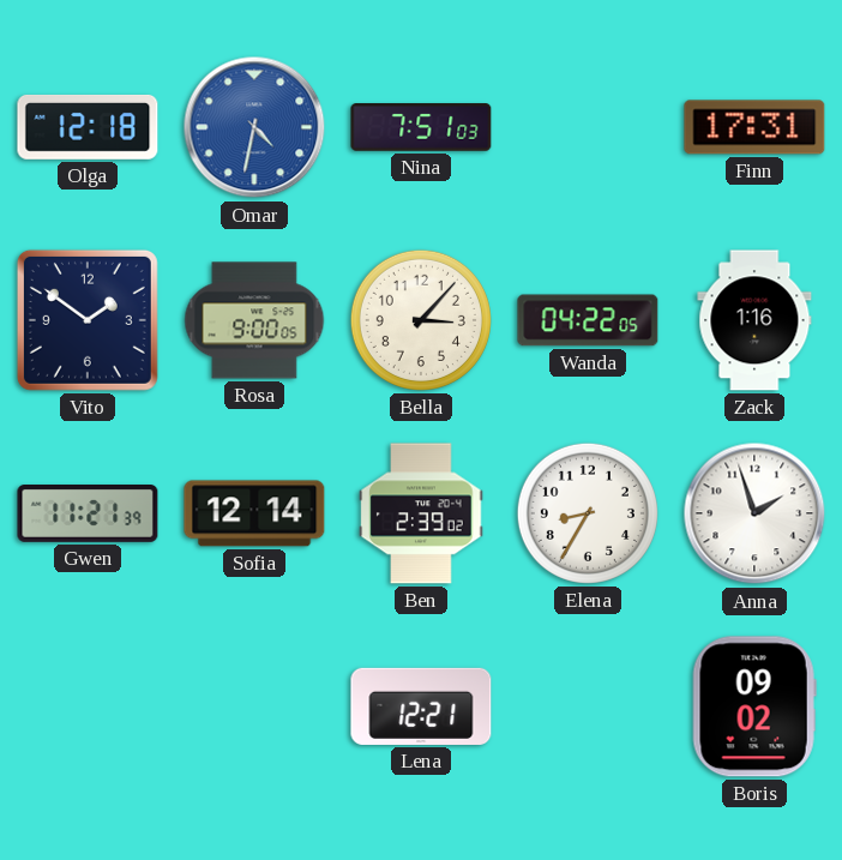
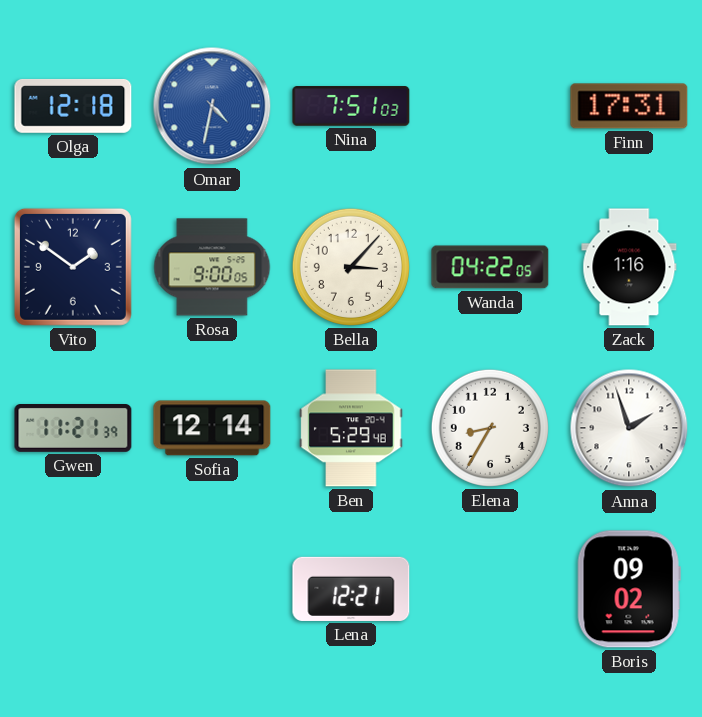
Ben: 2:39 -> 5:29
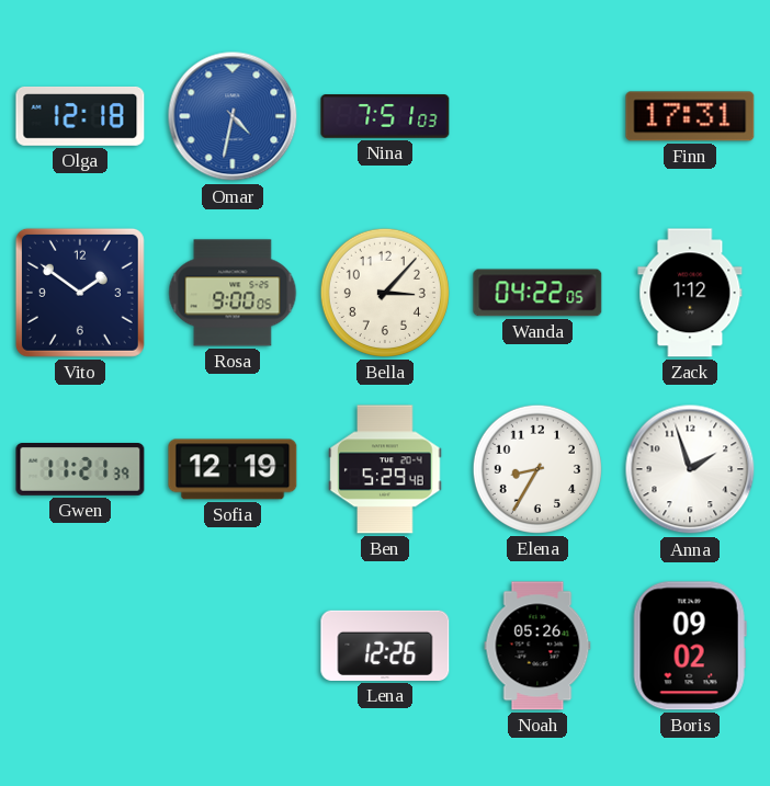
Zack: 1:16 -> 1:12
Sofia: 12:14 -> 12:19
Lena: 12:21 -> 12:26
Noah: none -> 05:26
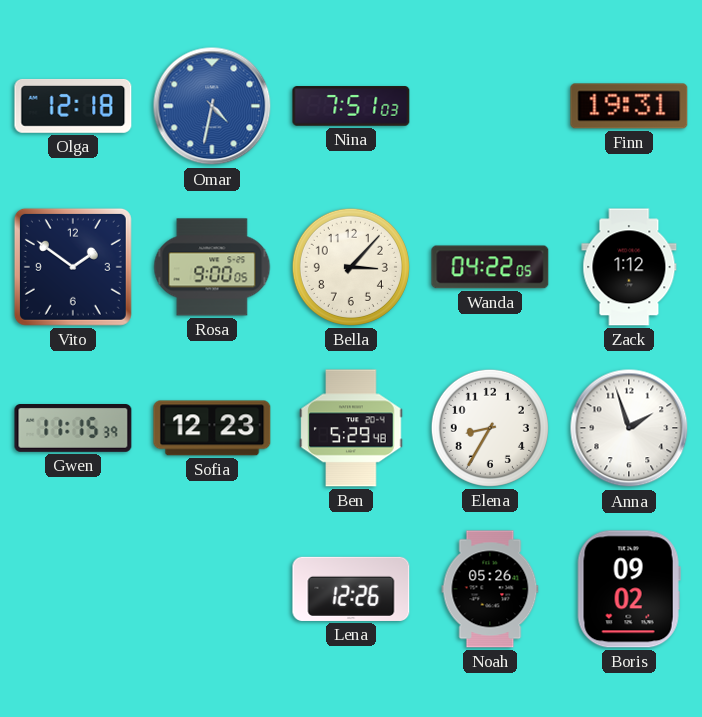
Finn: 17:31 -> 19:31
Gwen: 11:21 -> 11:15
Sofia: 12:19 -> 12:23
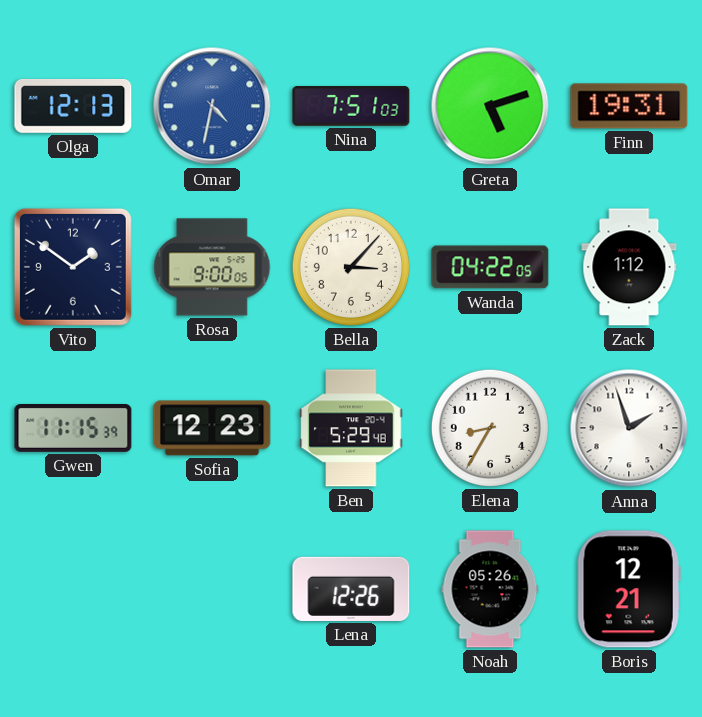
Olga: 12:18 -> 12:13
Greta: none -> 5:12
Boris: 09:02 -> 12:21
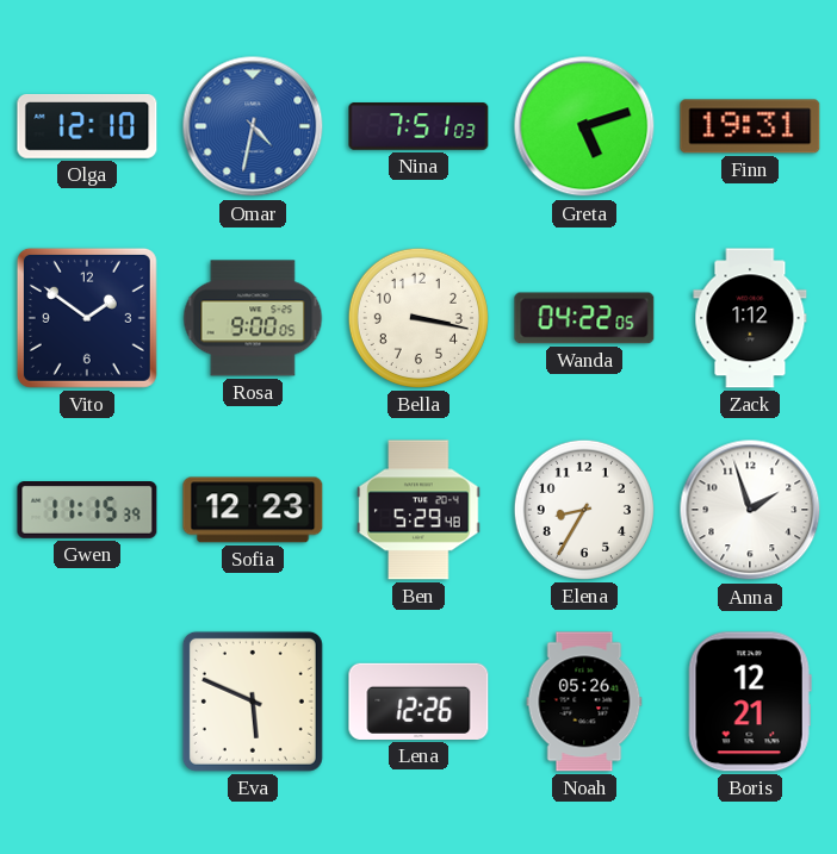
Olga: 12:13 -> 12:10
Bella: 3:07 -> 3:17
Eva: none -> 5:49
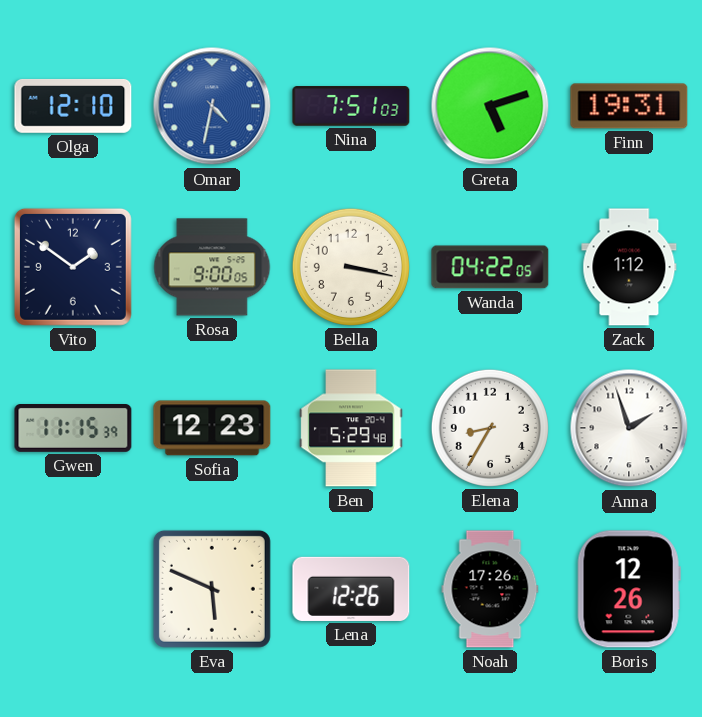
Noah: 05:26 -> 17:26
Boris: 12:21 -> 12:26
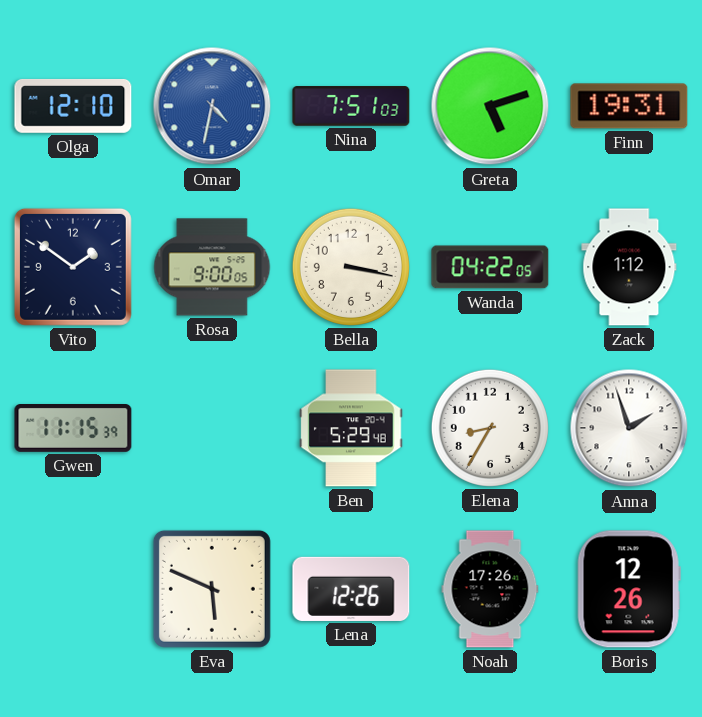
Sofia: 12:23 -> none
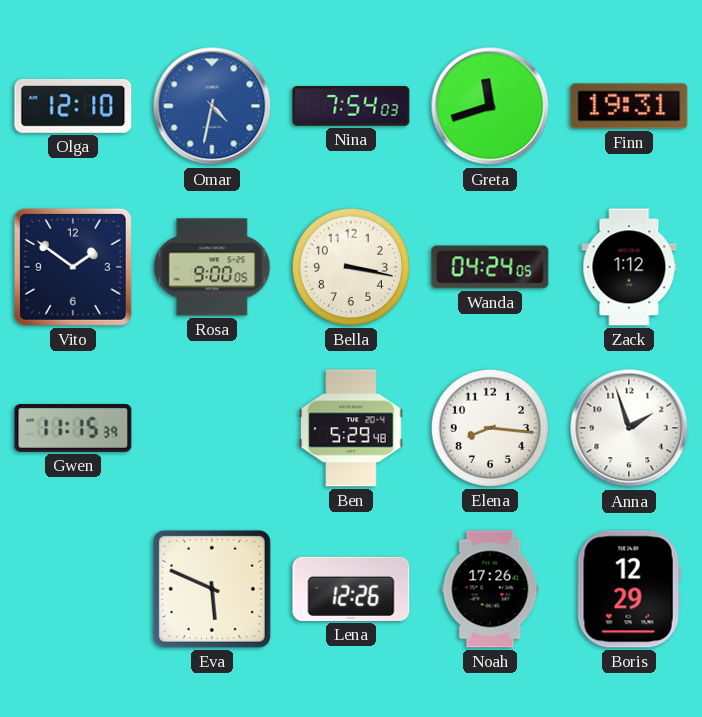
Nina: 7:51 -> 7:54
Greta: 5:12 -> 11:42
Wanda: 04:22 -> 04:24
Elena: 8:35 -> 8:16
Boris: 12:26 -> 12:29
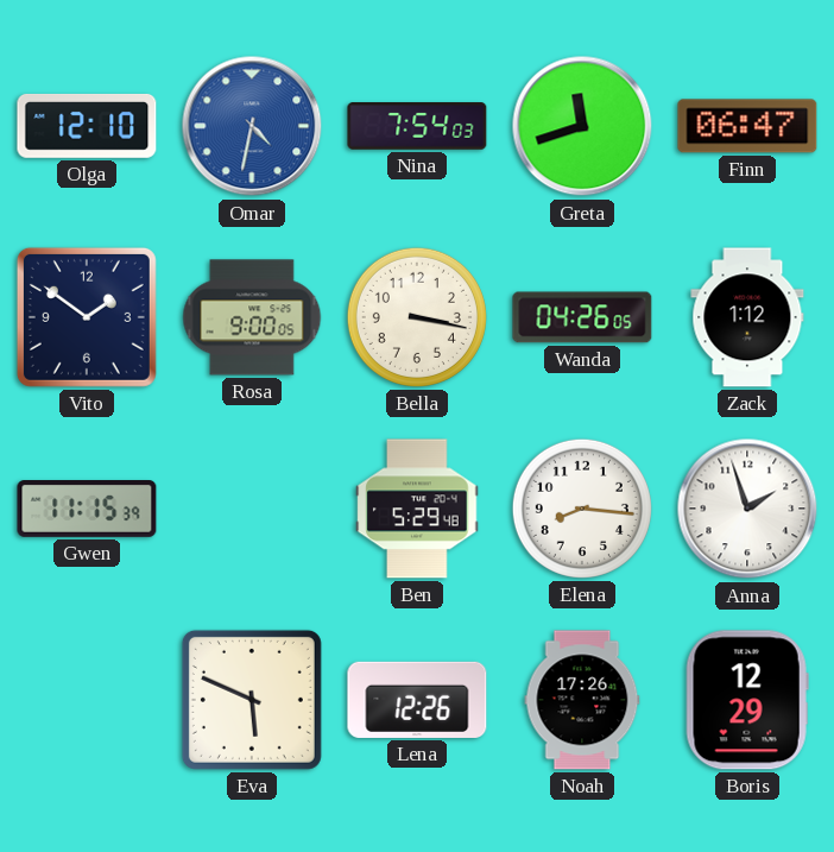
Finn: 19:31 -> 06:47
Wanda: 04:24 -> 04:26
